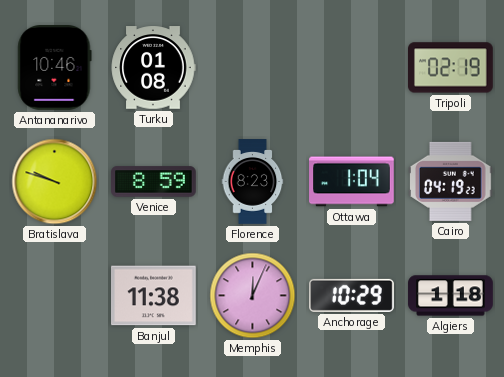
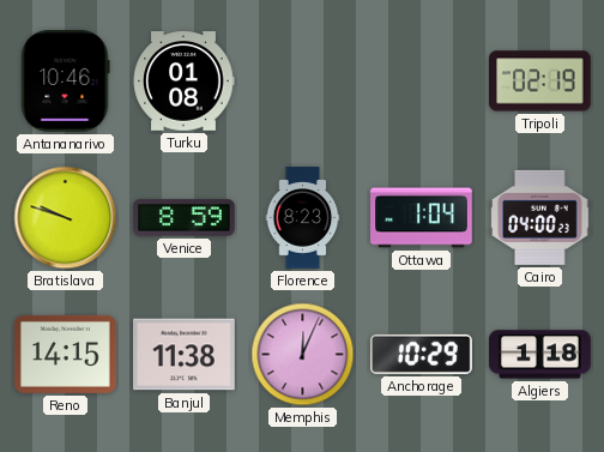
Cairo: 04:19 -> 04:00
Reno: none -> 14:15
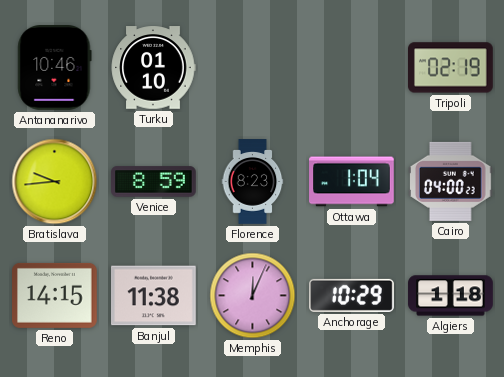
Turku: 01:08 -> 01:10
Bratislava: 9:48 -> 9:44
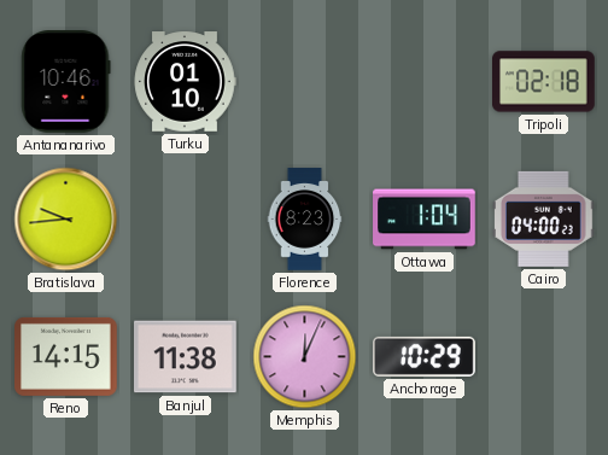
Tripoli: 02:19 -> 02:18
Venice: 8:59 -> none
Algiers: 1:18 -> none
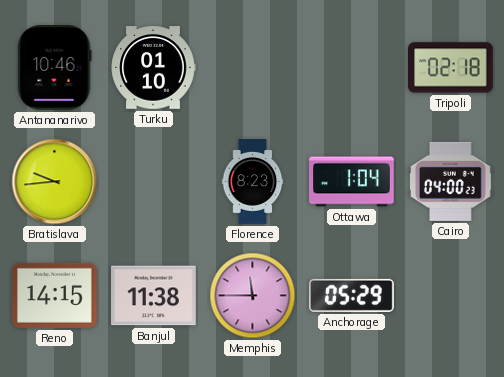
Memphis: 12:04 -> 11:45
Anchorage: 10:29 -> 05:29
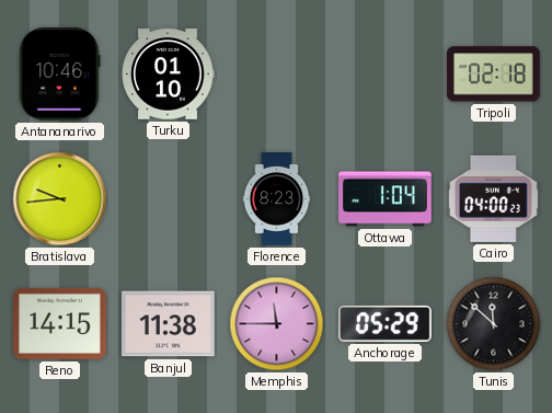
Tunis: none -> 11:52
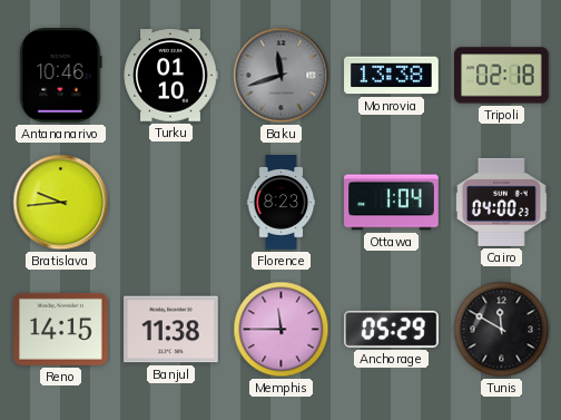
Baku: none -> 11:42
Monrovia: none -> 13:38
Tunis: 11:52 -> 11:50
